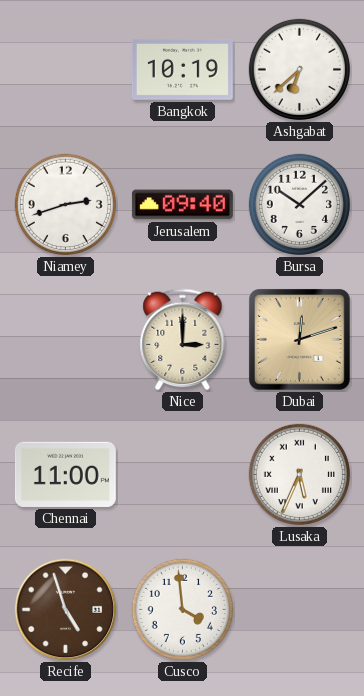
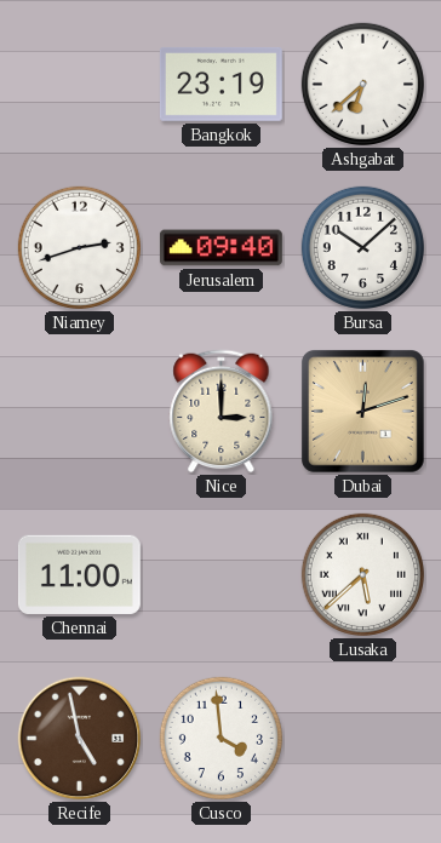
Bangkok: 10:19 -> 23:19
Lusaka: 5:34 -> 5:38
Recife: 4:57 -> 4:58
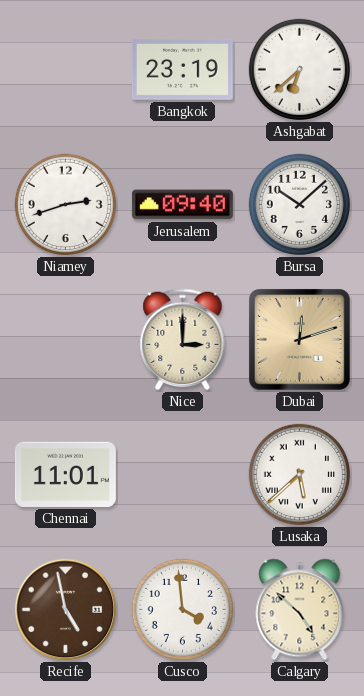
Chennai: 11:00 -> 11:01
Calgary: none -> 4:52
